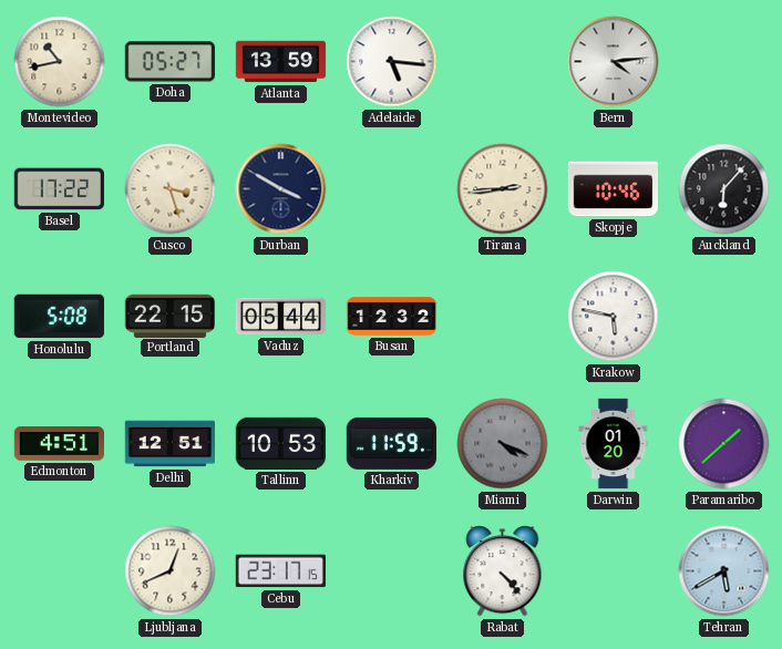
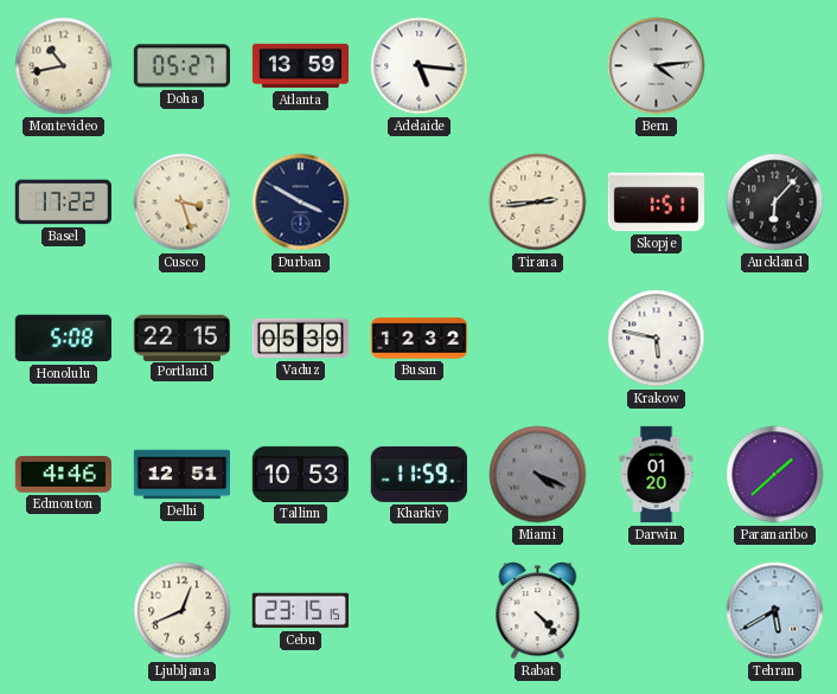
Skopje: 10:46 -> 1:51
Vaduz: 05:44 -> 05:39
Edmonton: 4:51 -> 4:46
Cebu: 23:17 -> 23:15
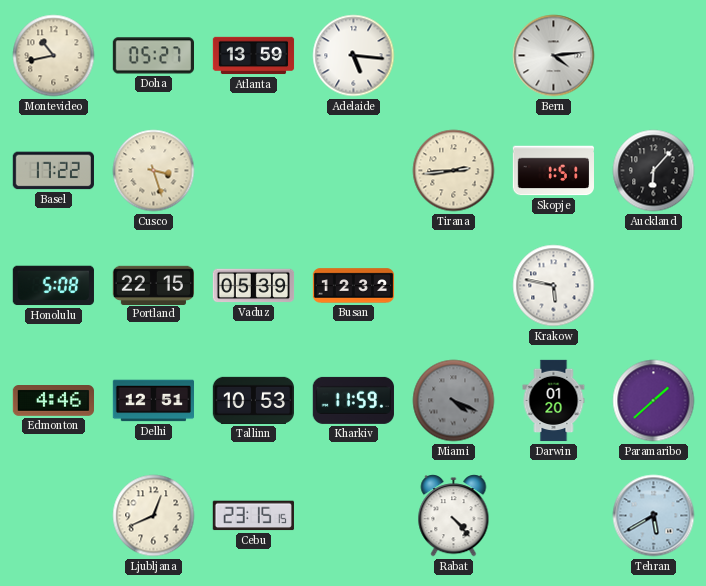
Durban: 3:50 -> none
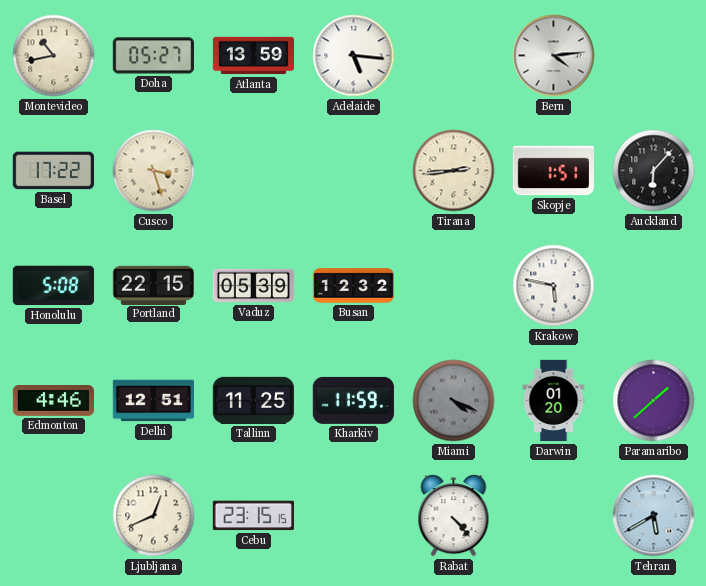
Tallinn: 10:53 -> 11:25
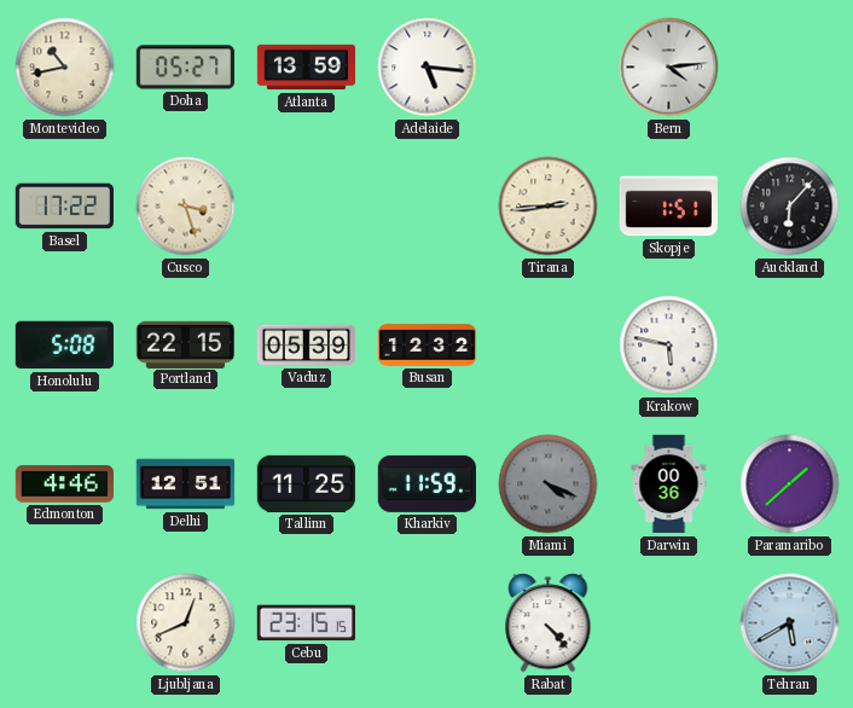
Darwin: 01:20 -> 00:36
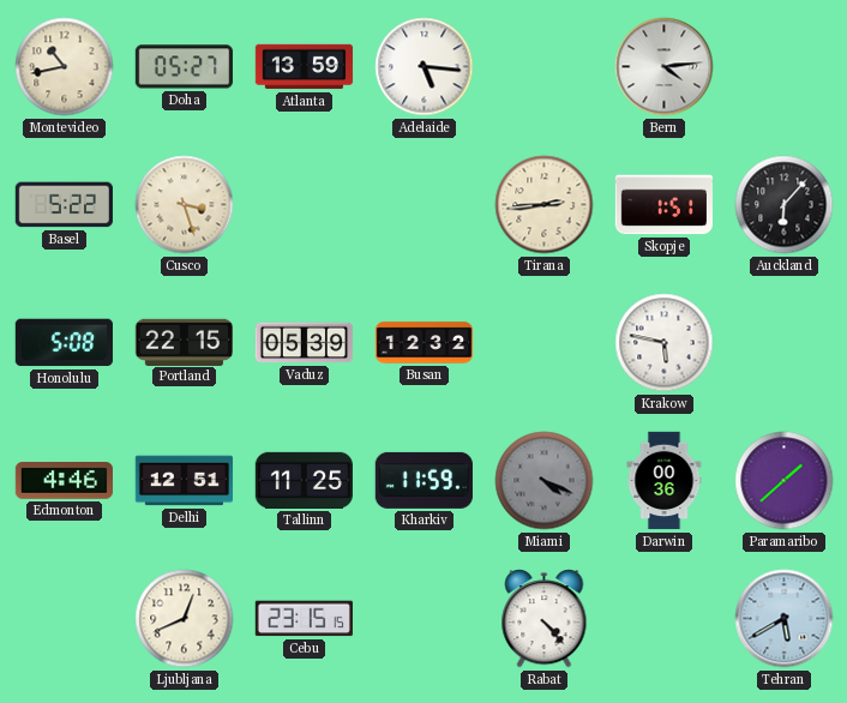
Basel: 17:22 -> 5:22
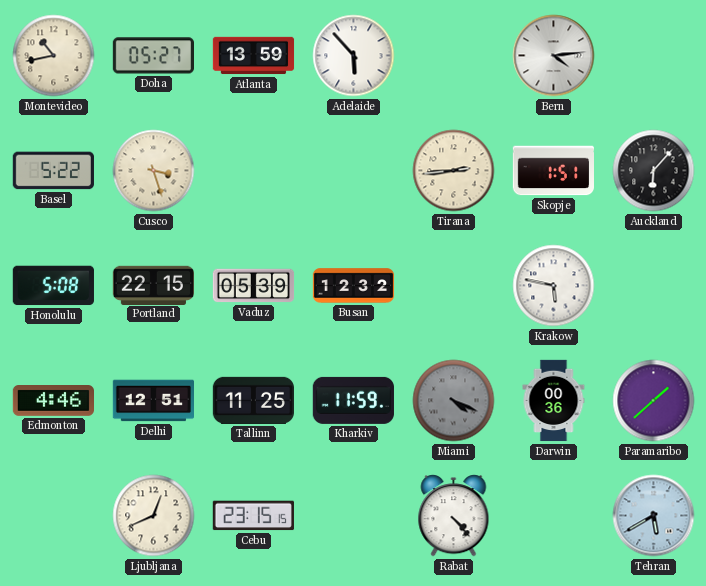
Adelaide: 5:16 -> 5:53
